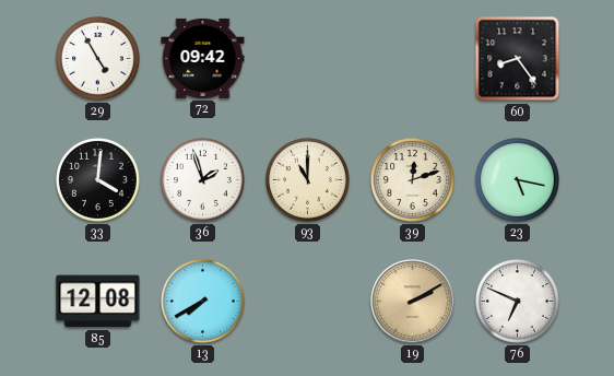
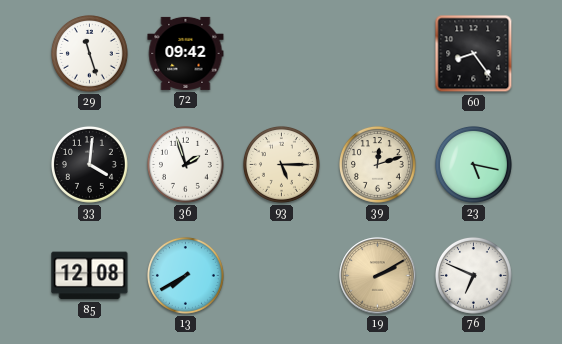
29: 4:55 -> 11:27
93: 11:00 -> 5:15
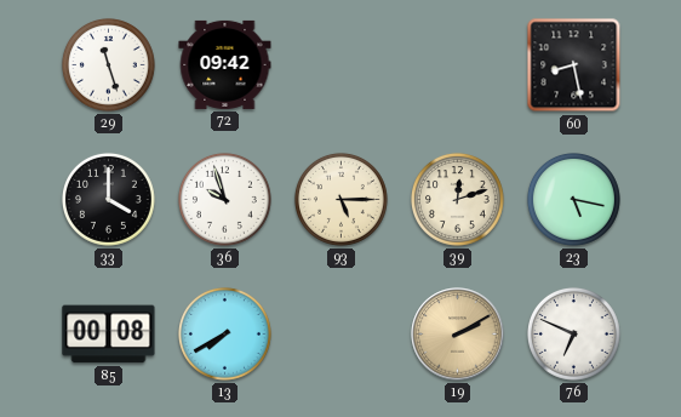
60: 8:24 -> 8:28
33: 4:01 -> 4:00
36: 1:57 -> 9:57
85: 12:08 -> 00:08
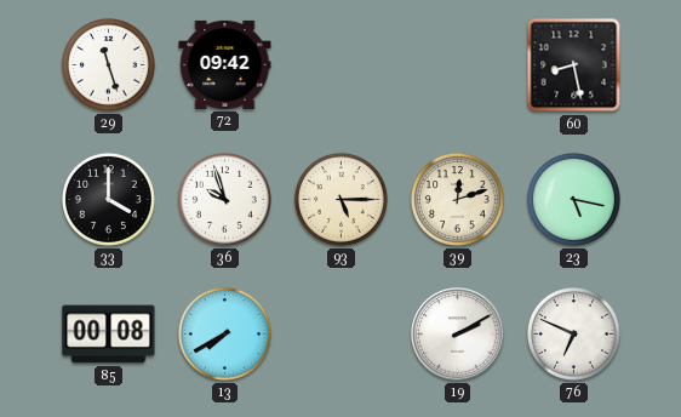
19 dial: champagne -> white
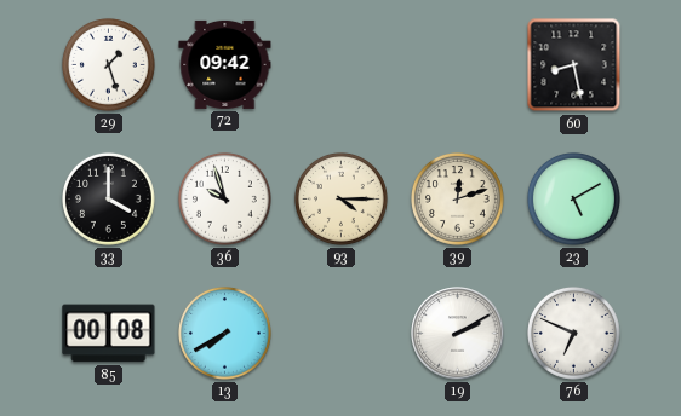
29: 11:27 -> 1:27
93: 5:15 -> 4:15
23: 5:17 -> 5:10
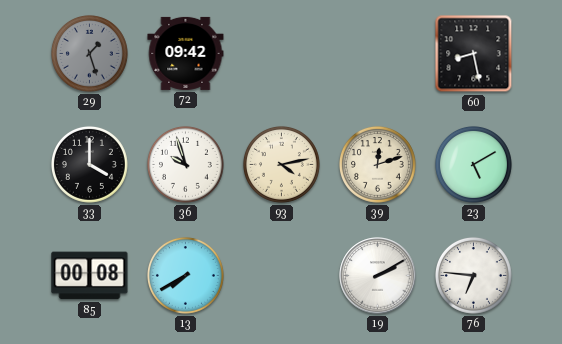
29 dial: white -> grey
93: 4:15 -> 4:13
76: 6:49 -> 6:46
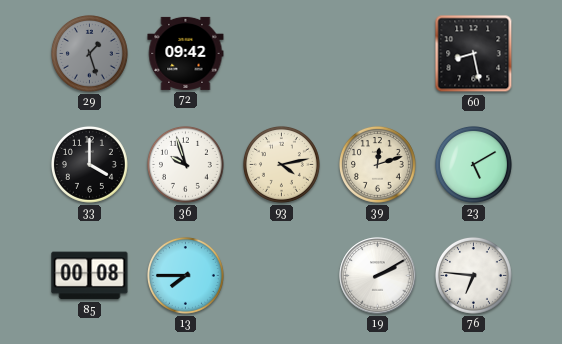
13: 7:40 -> 7:45
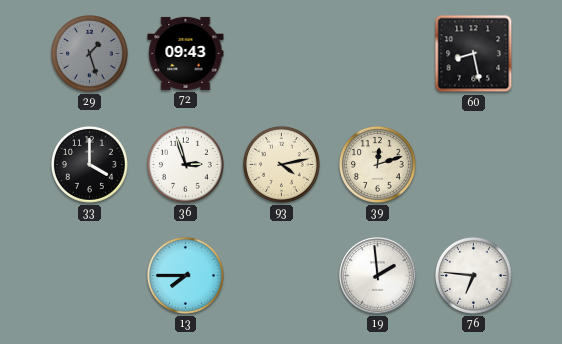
72: 09:42 -> 09:43
36: 9:57 -> 2:57
23: 5:10 -> none
85: 00:08 -> none
19: 2:10 -> 1:59
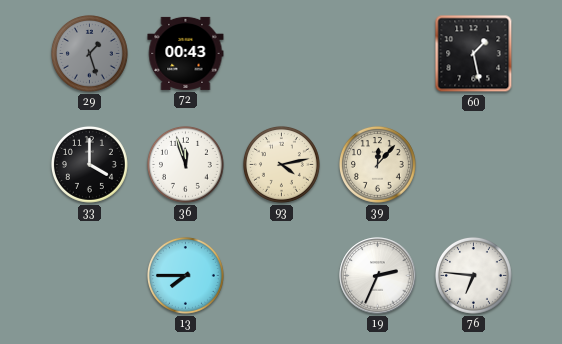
72: 09:43 -> 00:43
60: 8:28 -> 1:28
36: 2:57 -> 11:57
39: 12:12 -> 12:07
19: 1:59 -> 2:34
